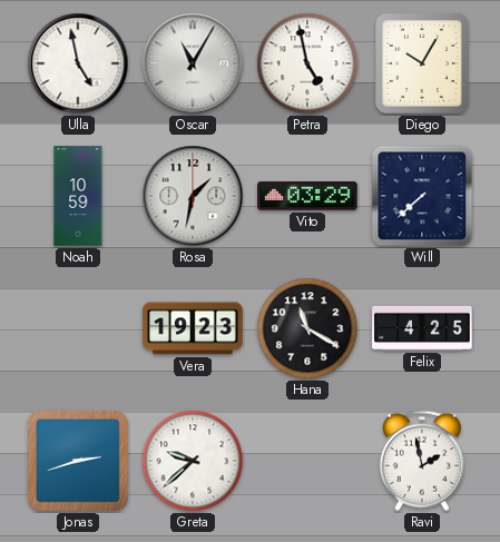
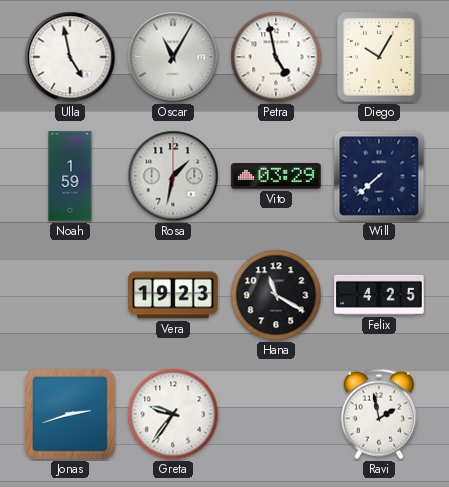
Noah: 10:59 -> 1:59
Greta: 9:38 -> 9:36
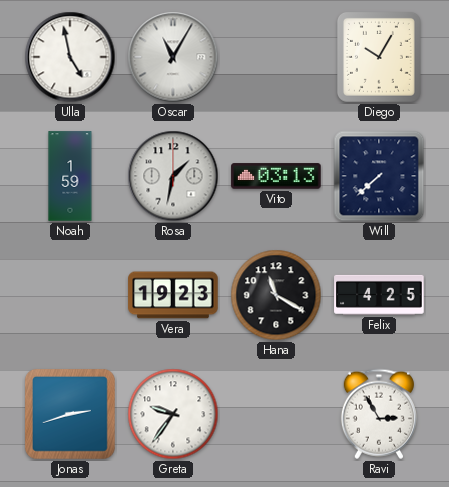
Petra: 4:58 -> none
Vito: 03:29 -> 03:13
Ravi: 1:58 -> 2:55
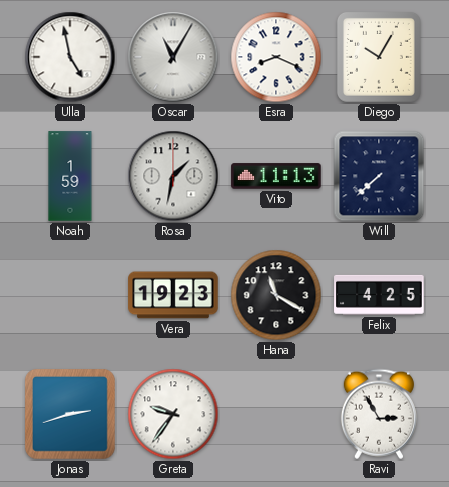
Esra: none -> 8:19
Vito: 03:13 -> 11:13
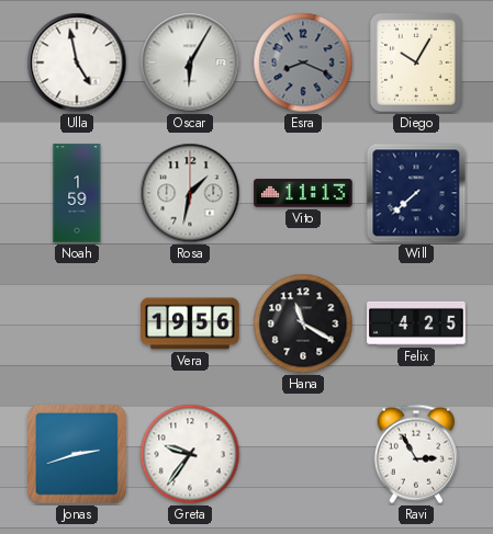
Oscar: 11:05 -> 6:05
Esra dial: white -> grey
Vera: 19:23 -> 19:56
